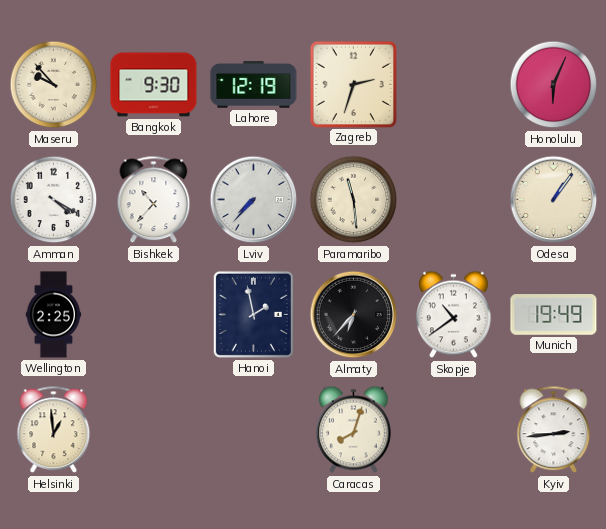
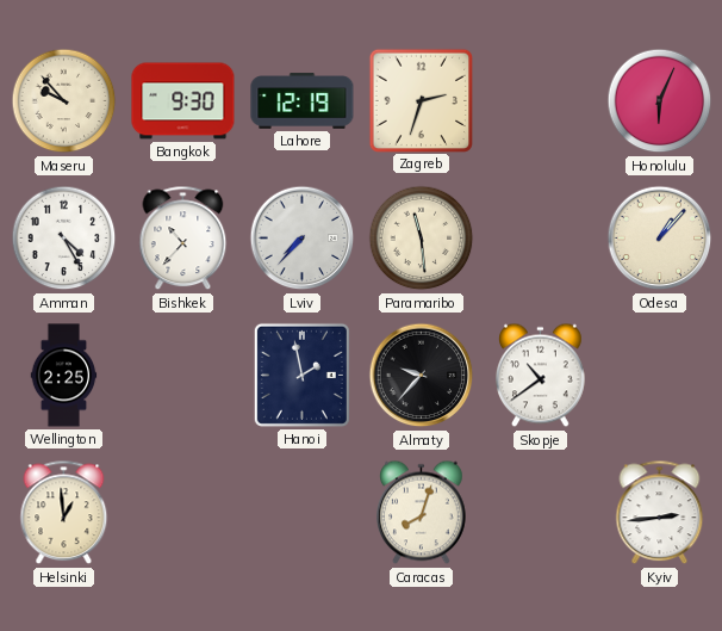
Amman: 4:20 -> 4:25
Odesa: 1:06 -> 1:07
Almaty: 6:37 -> 9:37
Munich: 19:49 -> none
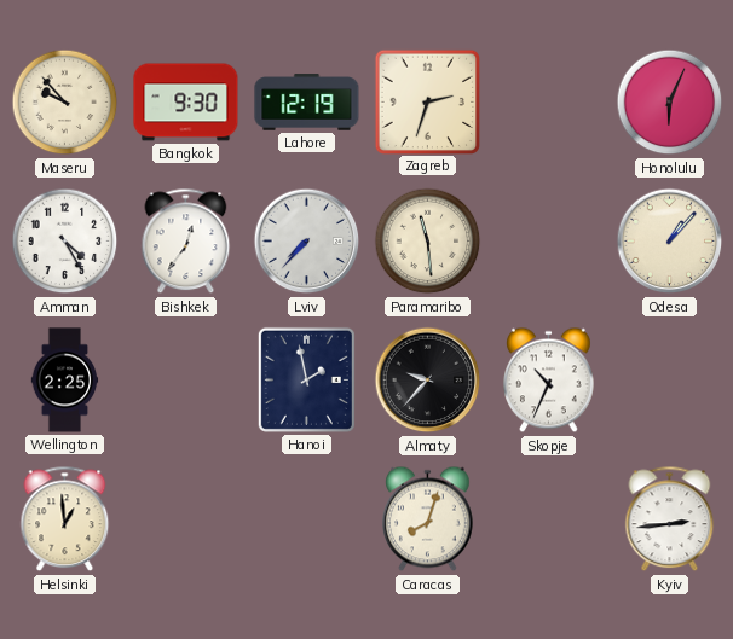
Bishkek: 10:37 -> 12:36
Skopje: 10:39 -> 10:34
